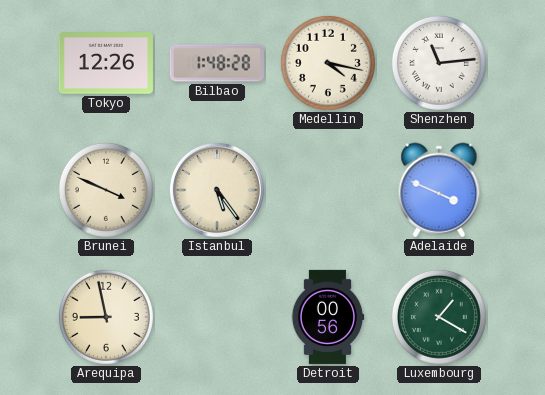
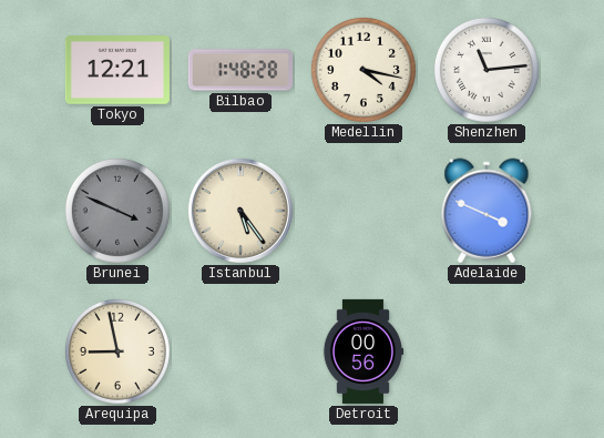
Tokyo: 12:26 -> 12:21
Brunei dial: cream -> grey
Luxembourg: 1:20 -> none
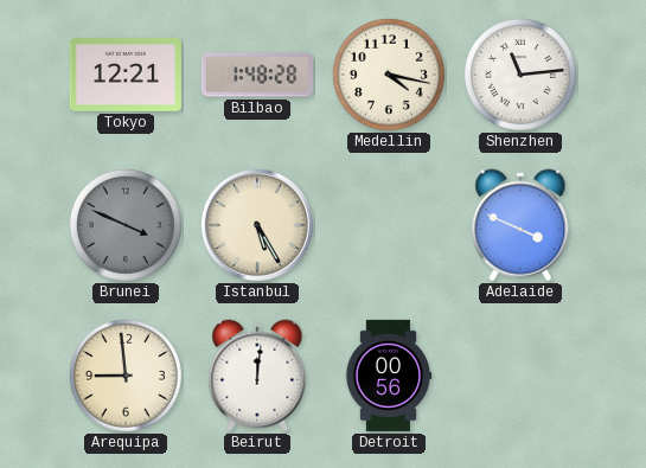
Istanbul: 5:24 -> 5:25
Arequipa: 8:58 -> 8:59
Beirut: none -> 12:01
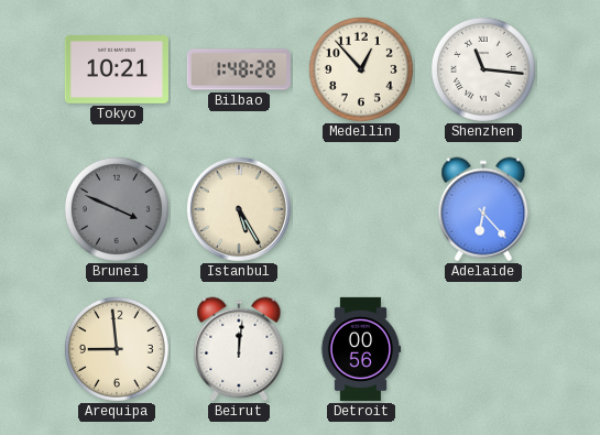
Tokyo: 12:21 -> 10:21
Medellin: 4:17 -> 12:53
Shenzhen: 11:14 -> 11:16
Adelaide: 3:49 -> 6:23
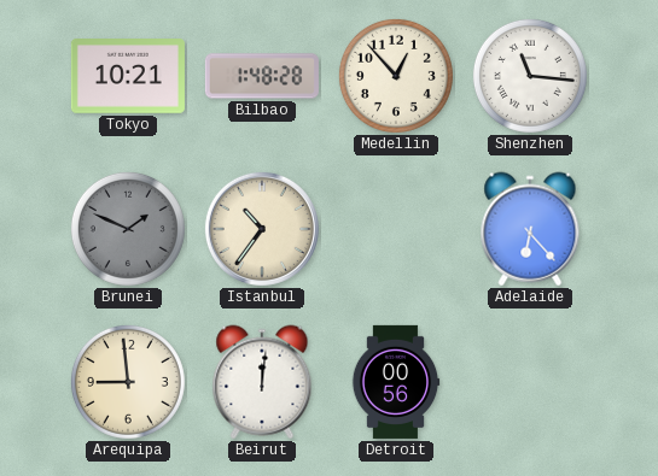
Brunei: 3:49 -> 1:49
Istanbul: 5:25 -> 10:36
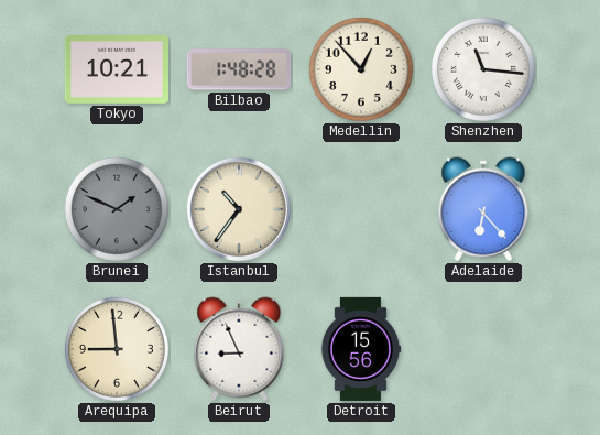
Beirut: 12:01 -> 8:56
Detroit: 00:56 -> 15:56
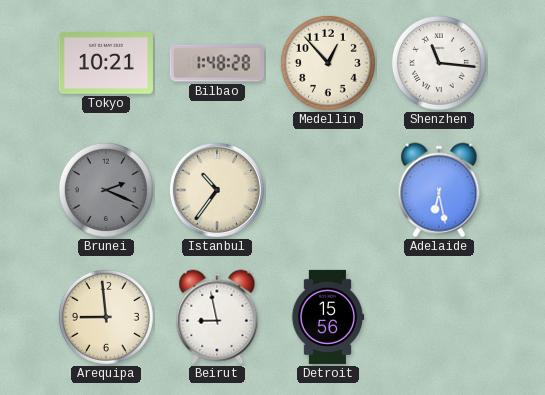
Brunei: 1:49 -> 2:19
Adelaide: 6:23 -> 6:28
Beirut: 8:56 -> 8:58
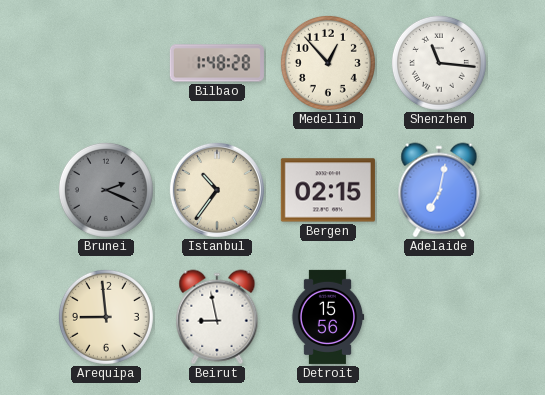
Tokyo: 10:21 -> none
Bergen: none -> 02:15
Adelaide: 6:28 -> 7:02
